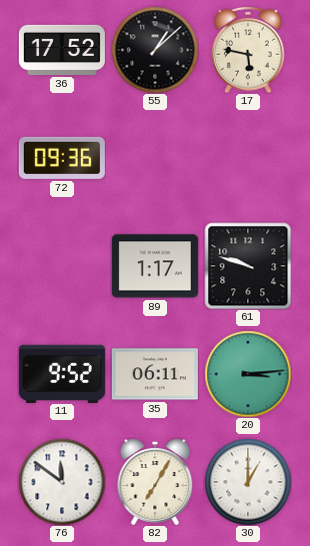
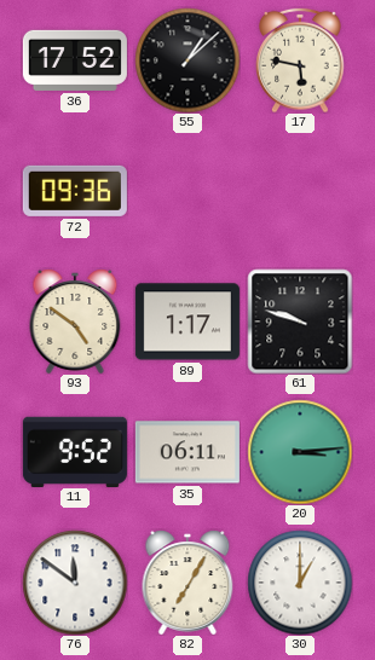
93: none -> 4:51
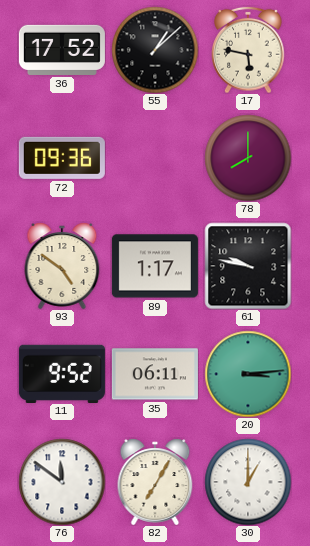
78: none -> 8:00
61: 9:48 -> 9:47
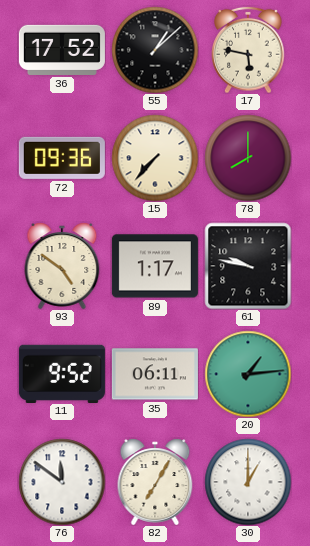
15: none -> 7:37
20: 3:14 -> 1:14
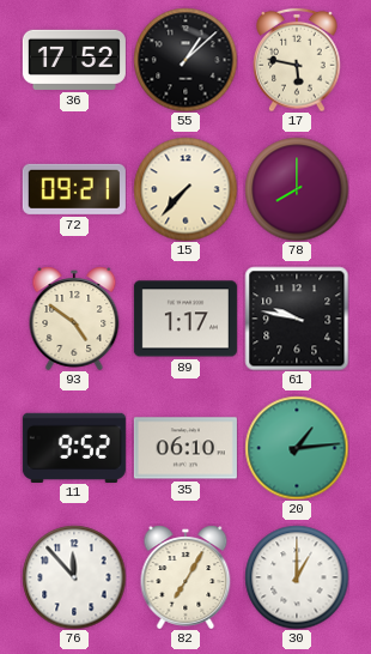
72: 09:36 -> 09:21
35: 06:11 -> 06:10
76: 11:51 -> 11:53
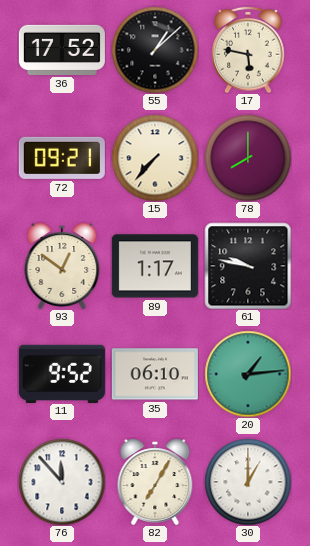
93: 4:51 -> 12:51
